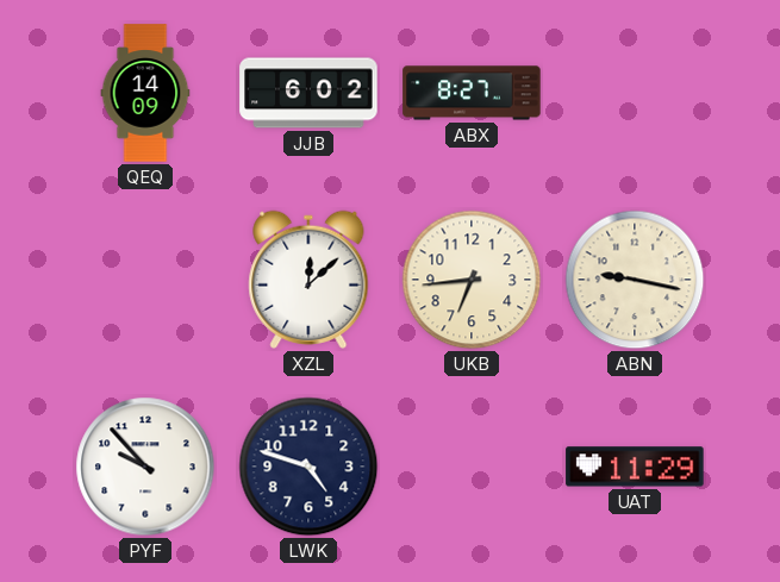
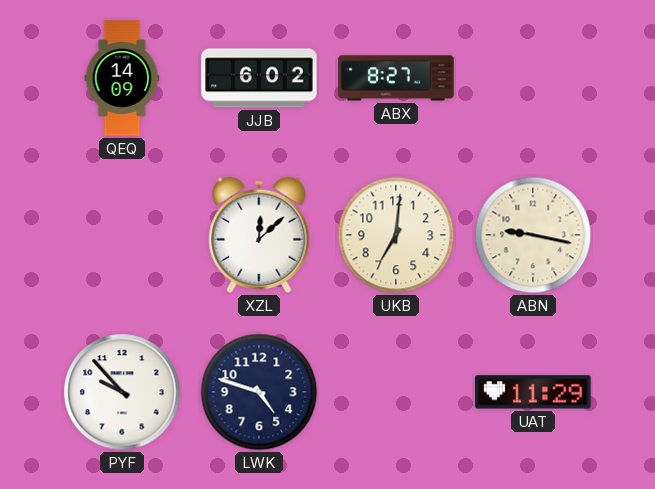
UKB: 6:44 -> 7:01
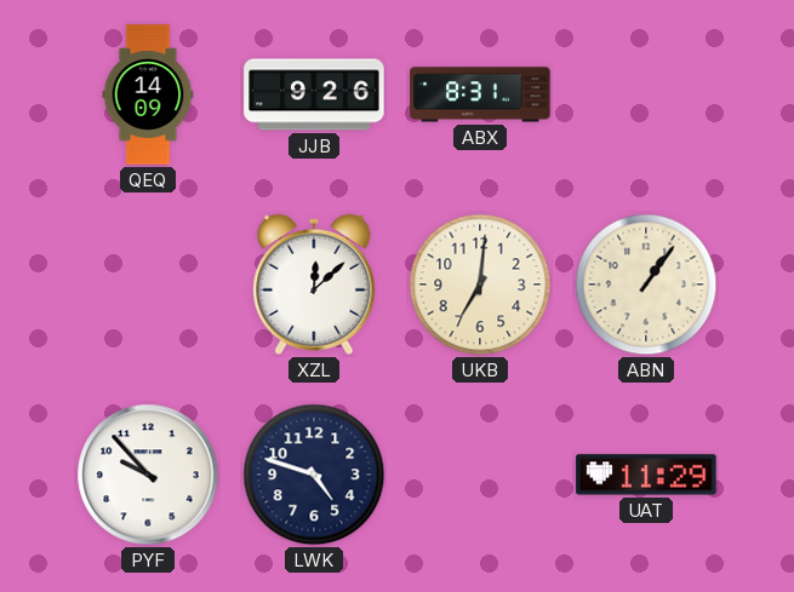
JJB: 6:02 -> 9:26
ABX: 8:27 -> 8:31
ABN: 9:17 -> 1:06
